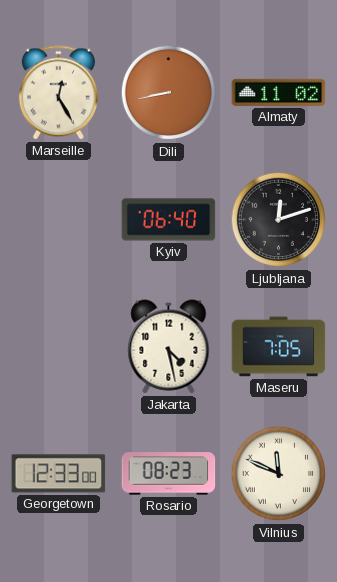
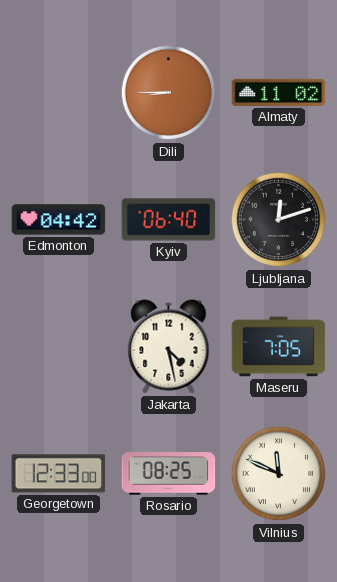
Marseille: 12:25 -> none
Dili: 8:43 -> 8:45
Edmonton: none -> 04:42
Rosario: 08:23 -> 08:25
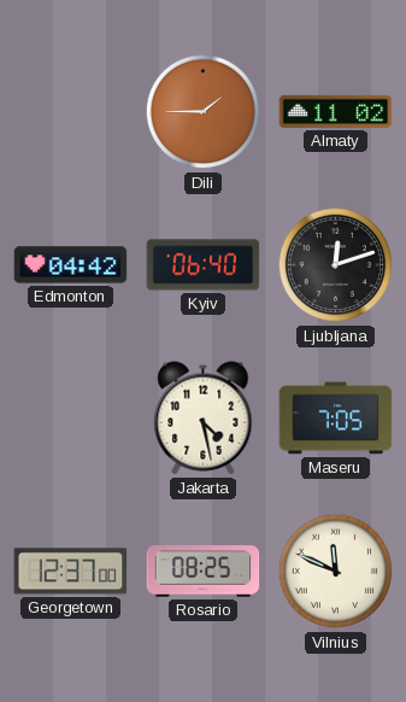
Dili: 8:45 -> 1:45
Georgetown: 12:33 -> 12:37
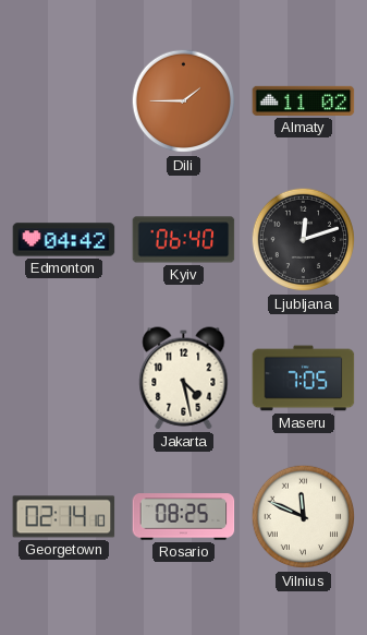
Georgetown: 12:37 -> 02:14
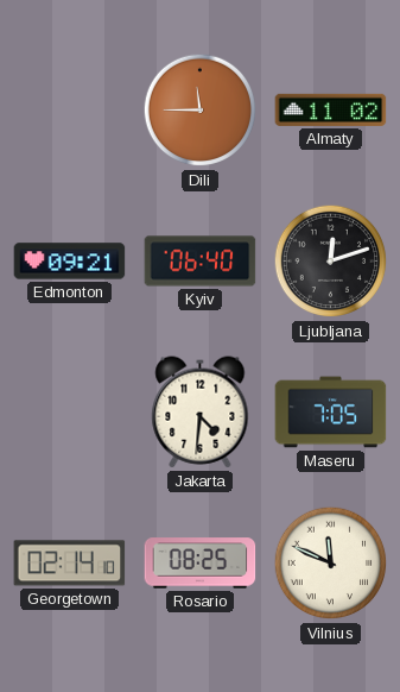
Dili: 1:45 -> 11:45
Edmonton: 04:42 -> 09:21
Jakarta: 4:28 -> 4:31
